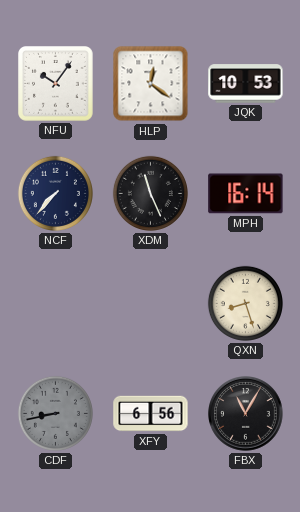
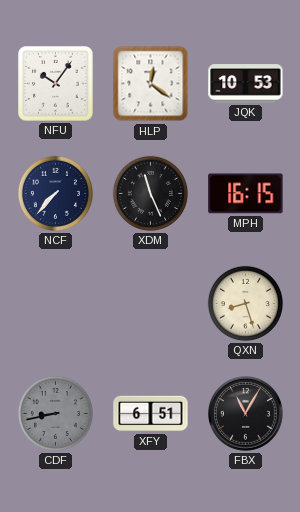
MPH: 16:14 -> 16:15
XFY: 6:56 -> 6:51
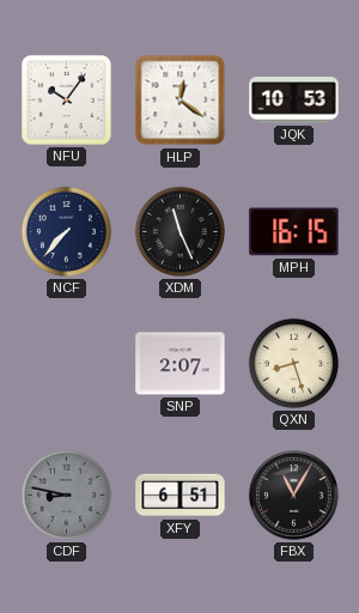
SNP: none -> 2:07
CDF: 8:43 -> 8:47
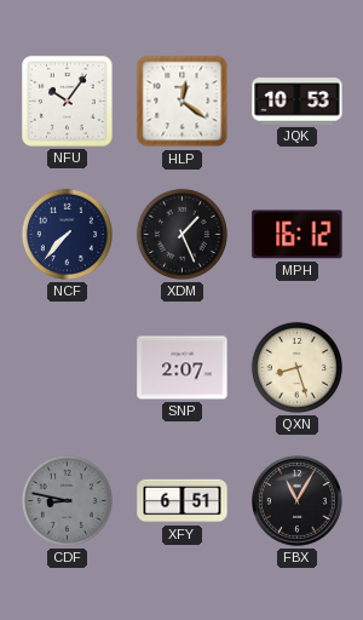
XDM: 11:26 -> 1:26
MPH: 16:15 -> 16:12
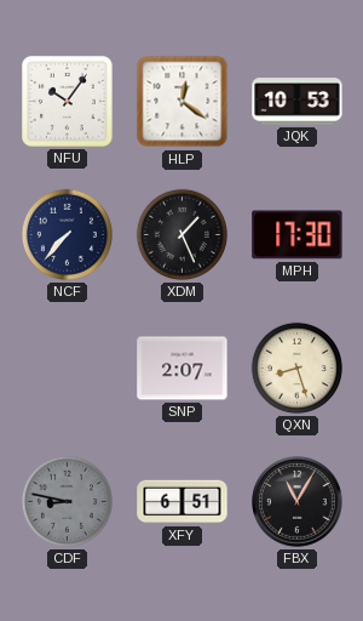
MPH: 16:12 -> 17:30
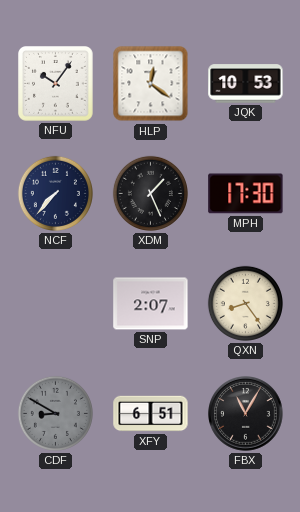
QXN: 8:27 -> 8:24
CDF: 8:47 -> 8:50
